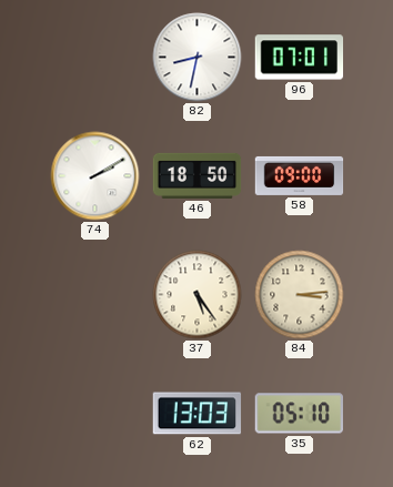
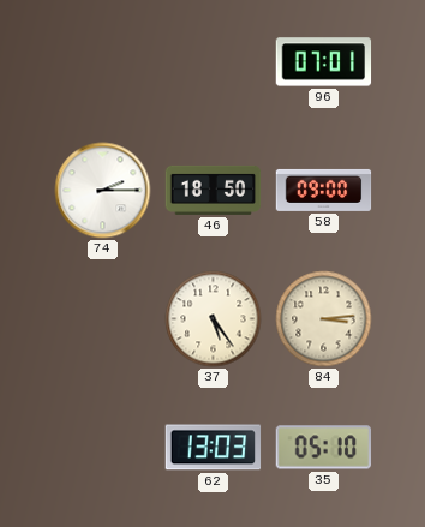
82: 8:32 -> none
74: 2:10 -> 2:15
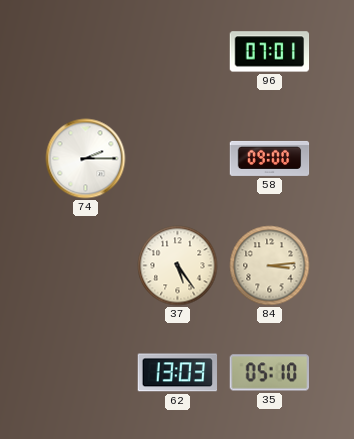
46: 18:50 -> none
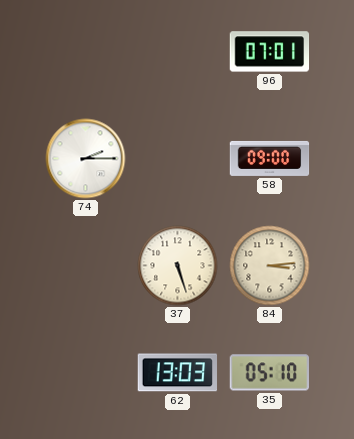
37: 5:24 -> 5:27
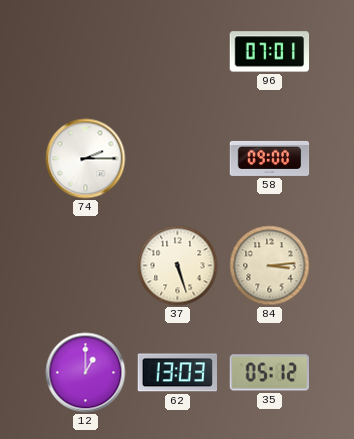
12: none -> 1:00
35: 05:10 -> 05:12
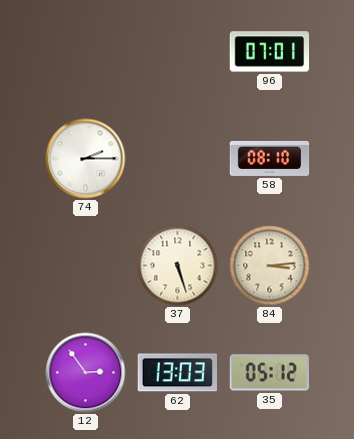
58: 09:00 -> 08:10
12: 1:00 -> 2:54
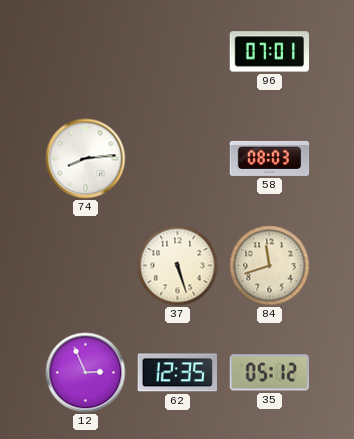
74: 2:15 -> 8:14
58: 08:10 -> 08:03
84: 3:14 -> 11:42
12: 2:54 -> 2:56
62: 13:03 -> 12:35
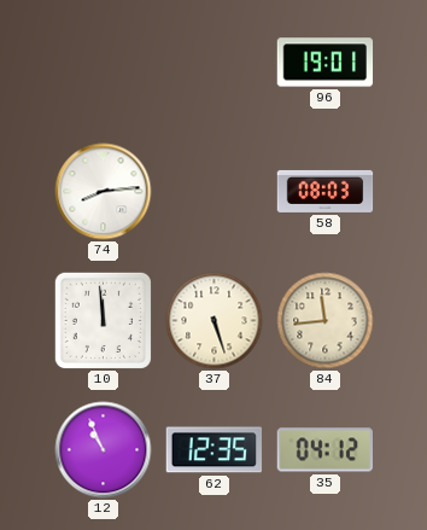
96: 07:01 -> 19:01
10: none -> 11:59
84: 11:42 -> 11:44
12: 2:56 -> 10:56
35: 05:12 -> 04:12
